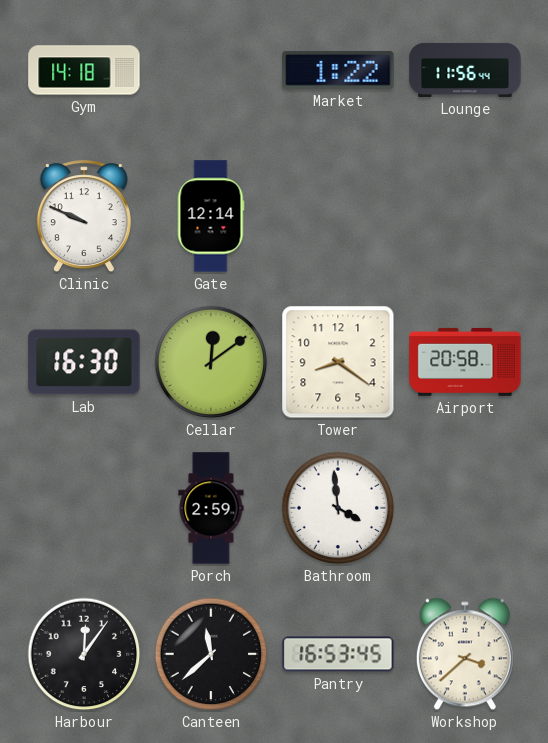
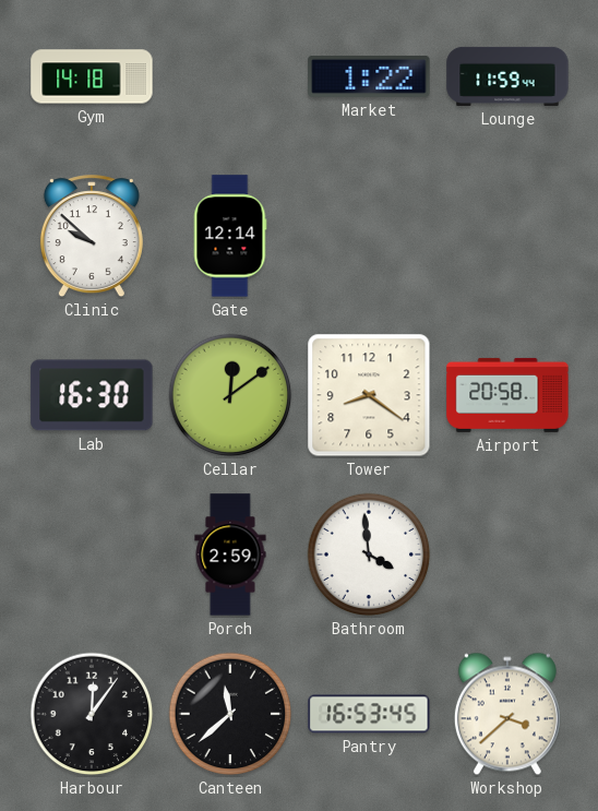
Lounge: 11:56 -> 11:59
Clinic: 9:49 -> 9:52
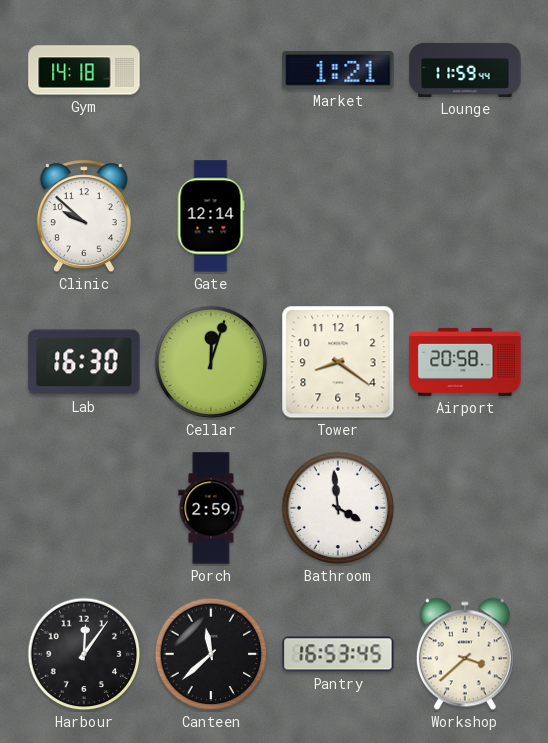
Market: 1:22 -> 1:21
Cellar: 12:09 -> 12:03
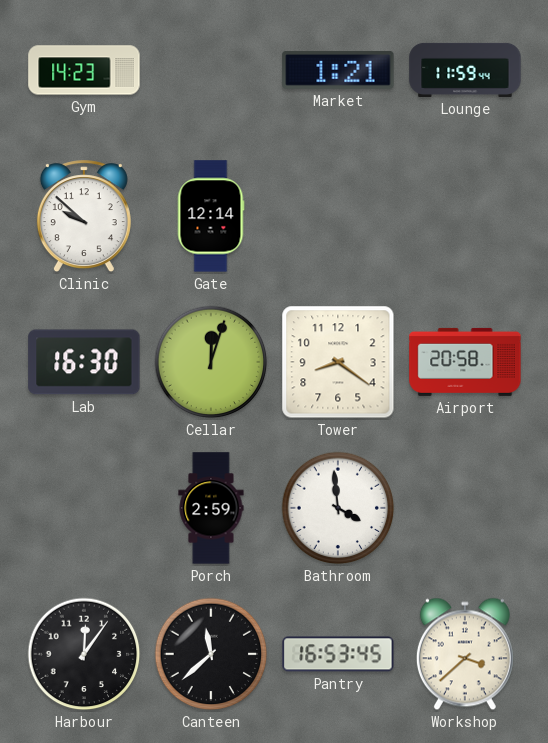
Gym: 14:18 -> 14:23
